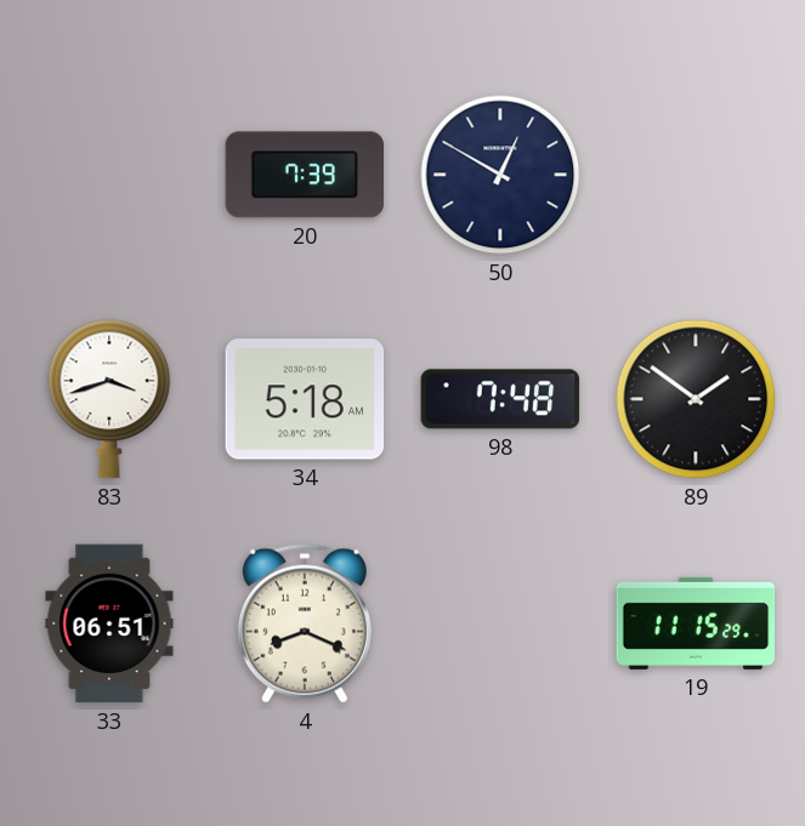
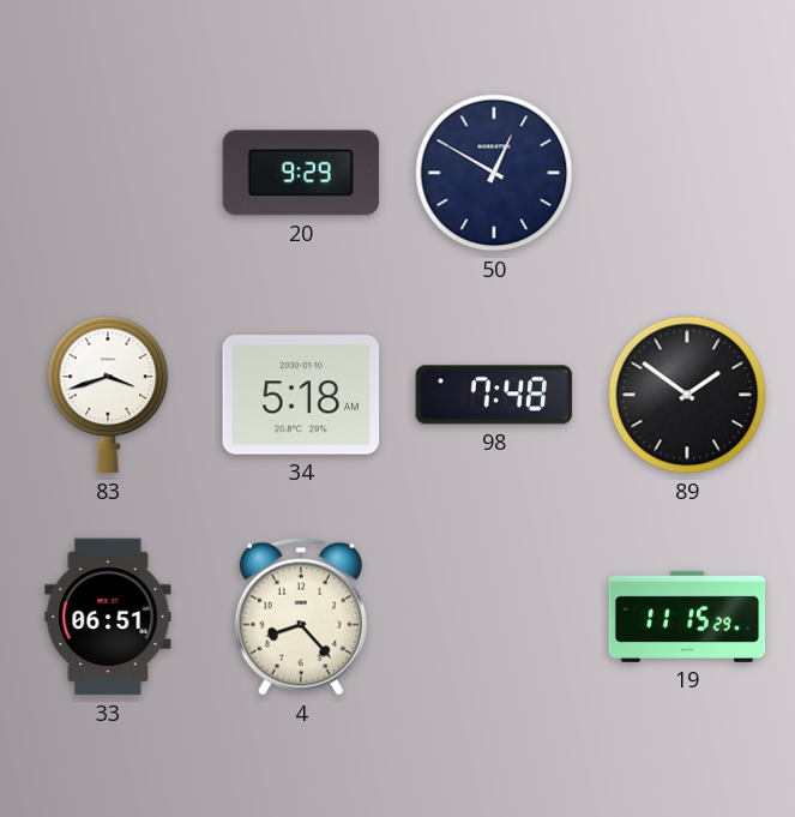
20: 7:39 -> 9:29
4: 8:19 -> 8:23
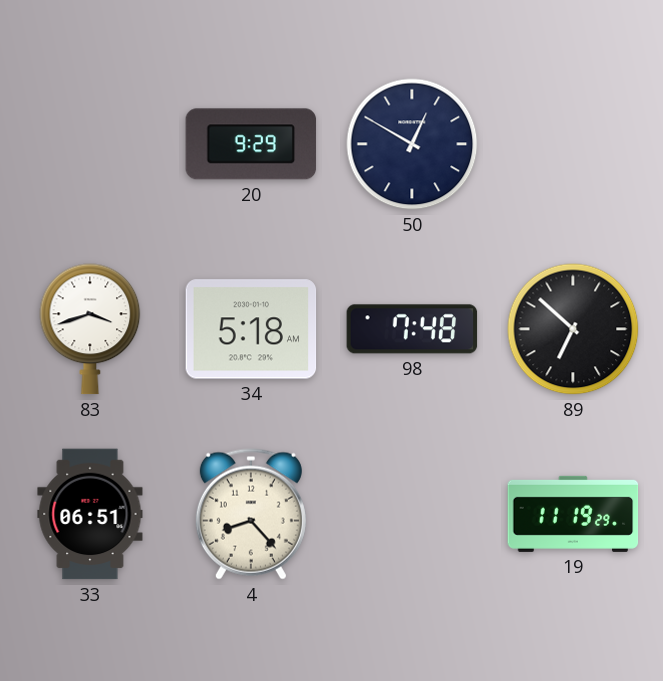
89: 1:51 -> 6:52
19: 11:15 -> 11:19
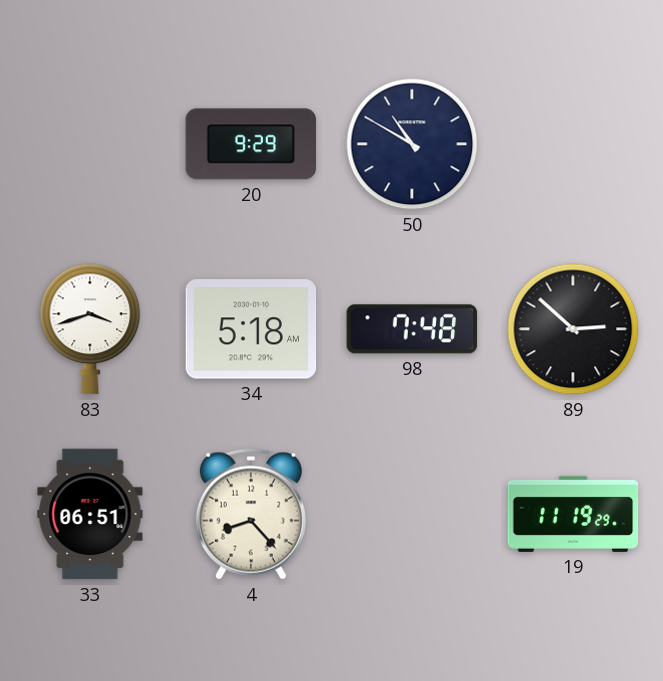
50: 12:50 -> 10:50
89: 6:52 -> 2:52
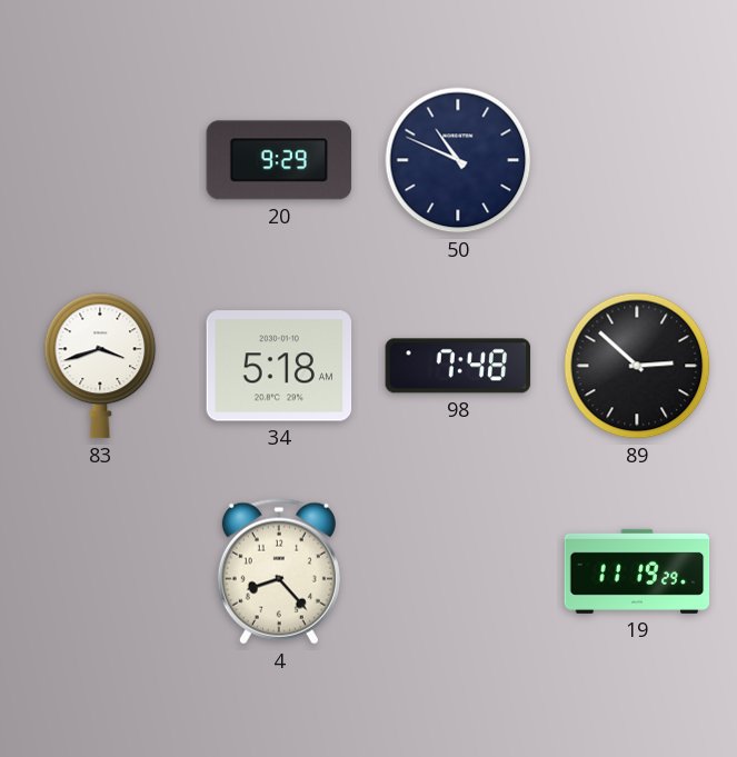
50: 10:50 -> 10:49
33: 06:51 -> none
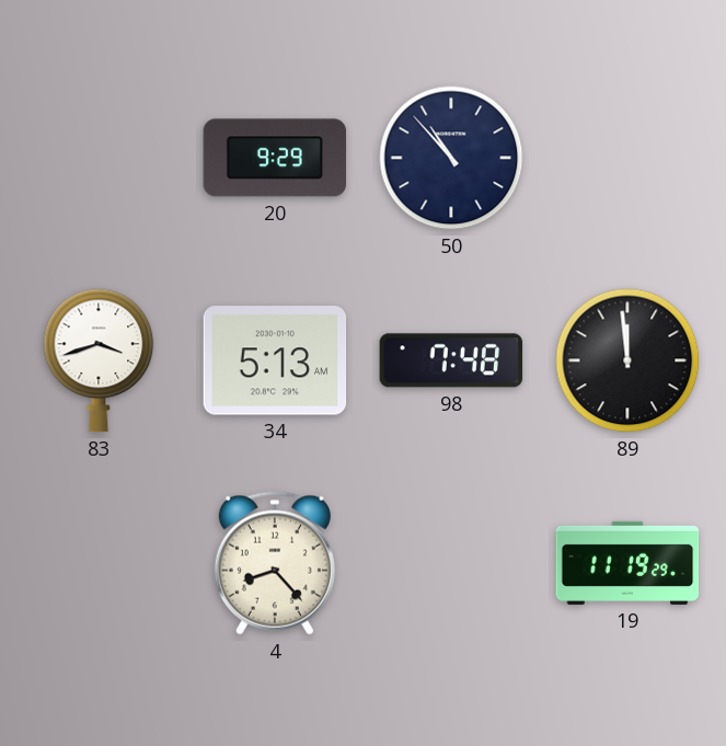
50: 10:49 -> 10:53
34: 5:18 -> 5:13
89: 2:52 -> 11:59
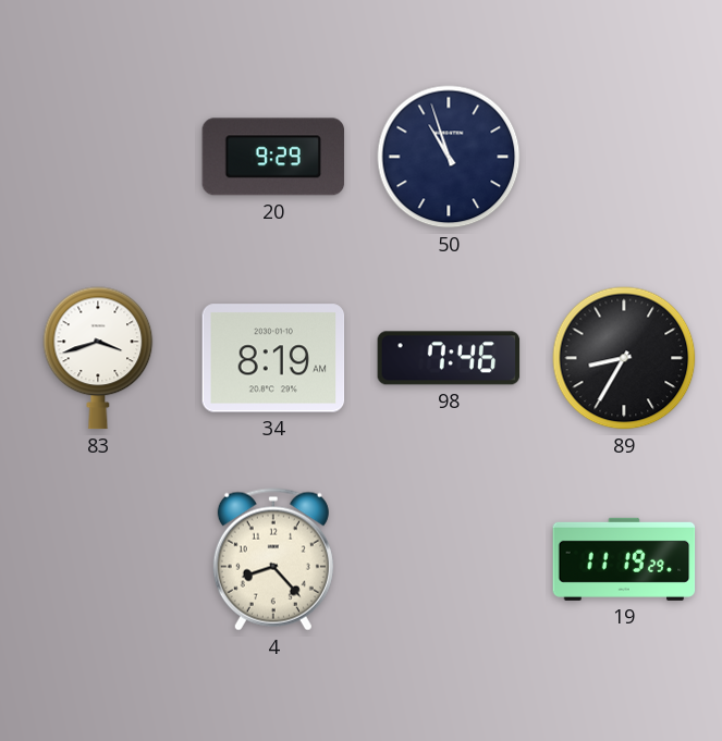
50: 10:53 -> 10:57
34: 5:13 -> 8:19
98: 7:48 -> 7:46
89: 11:59 -> 8:35
